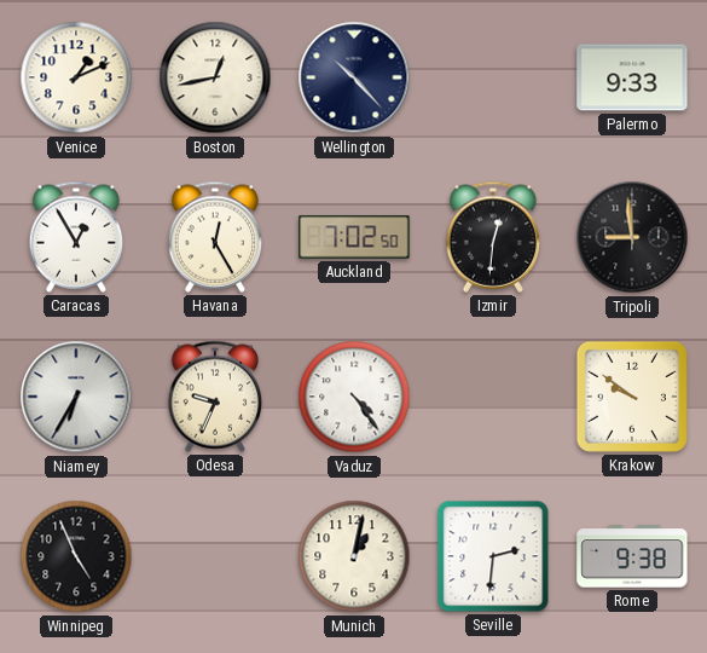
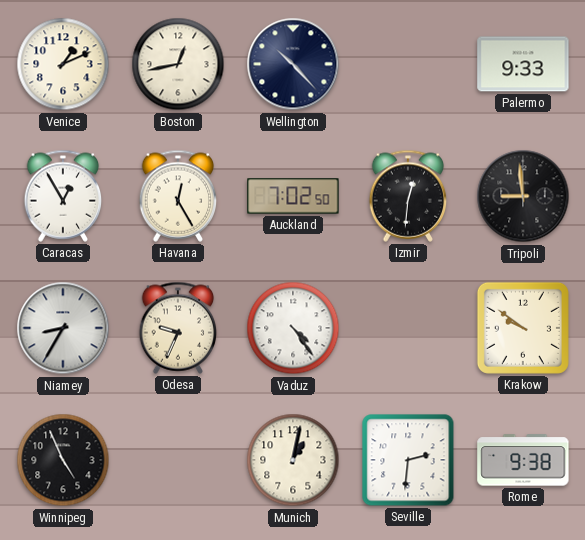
Niamey: 6:35 -> 8:35
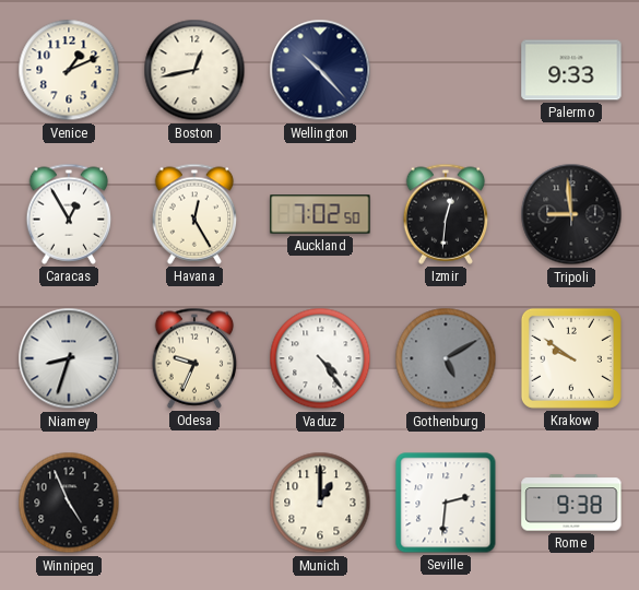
Niamey: 8:35 -> 8:33
Gothenburg: none -> 5:10
Munich: 1:02 -> 1:00
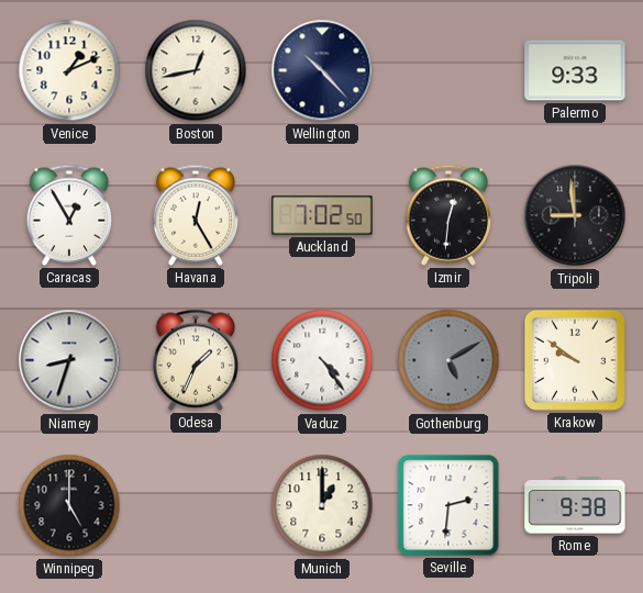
Odesa: 9:34 -> 1:34
Winnipeg: 4:56 -> 5:00
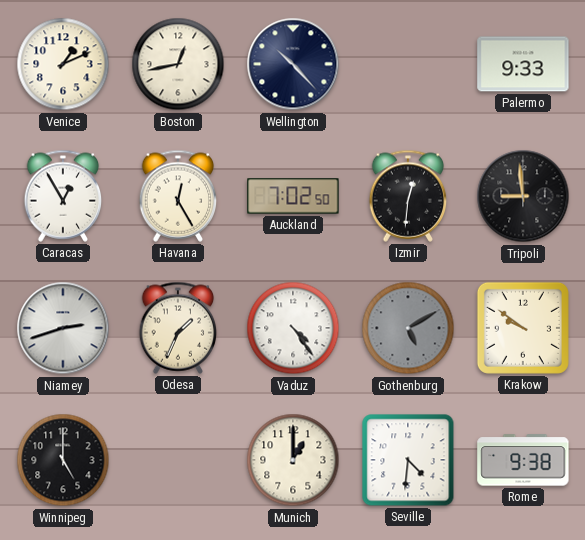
Niamey: 8:33 -> 2:42
Seville: 2:31 -> 4:31
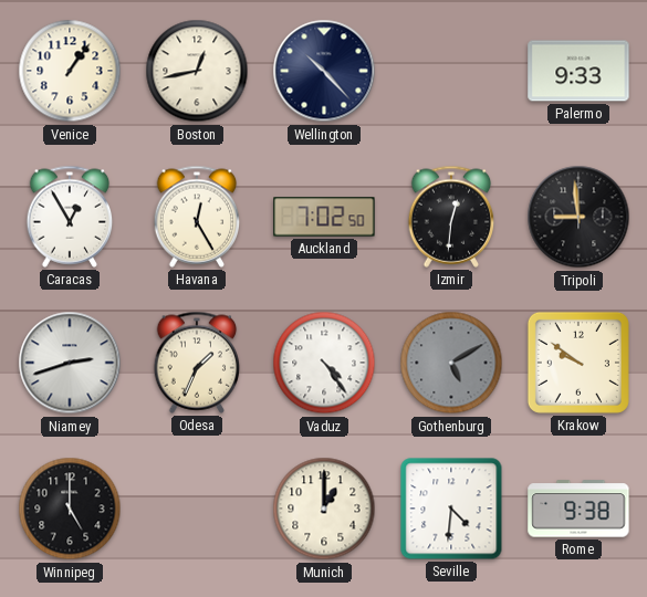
Venice: 1:11 -> 1:06
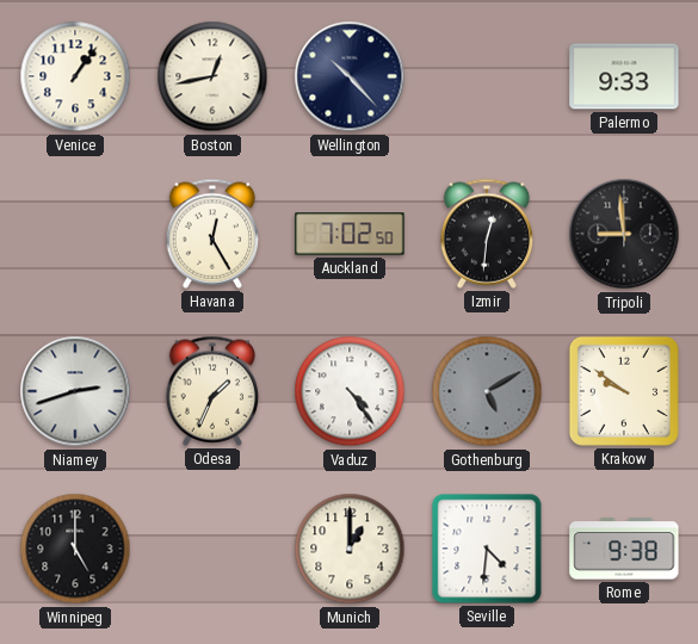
Caracas: 12:55 -> none
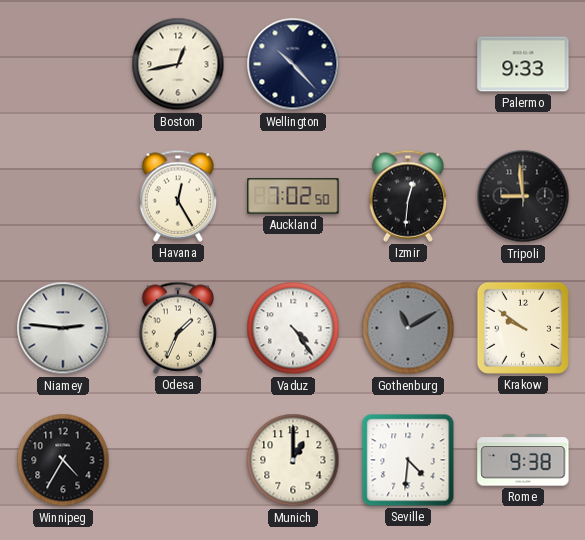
Venice: 1:06 -> none
Niamey: 2:42 -> 2:46
Gothenburg: 5:10 -> 11:10
Winnipeg: 5:00 -> 4:35
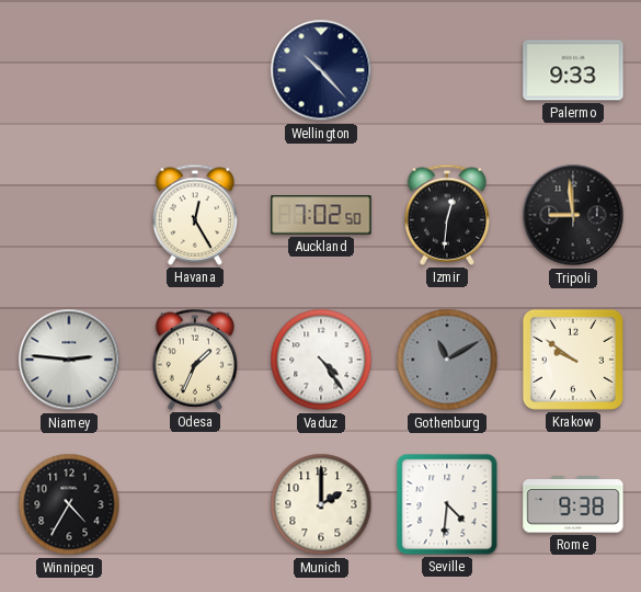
Boston: 12:43 -> none
Munich: 1:00 -> 2:00
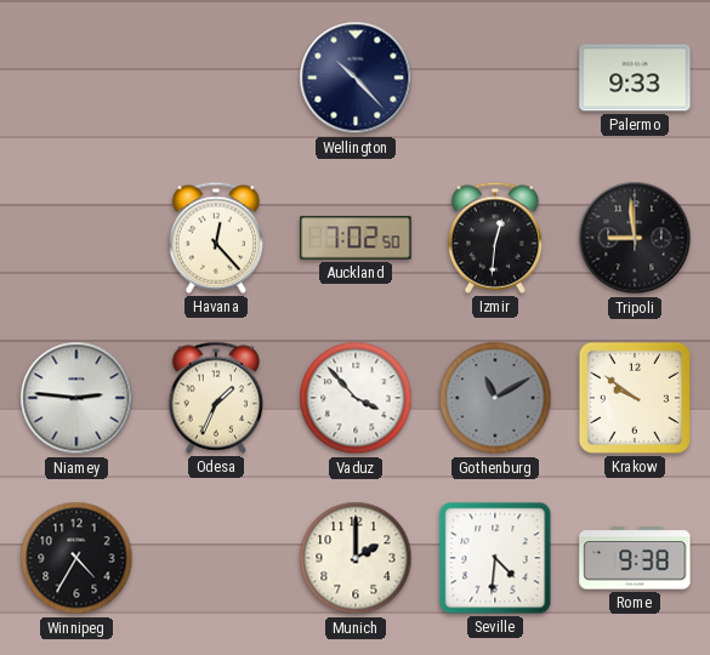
Havana: 12:25 -> 12:23
Vaduz: 4:24 -> 3:53
